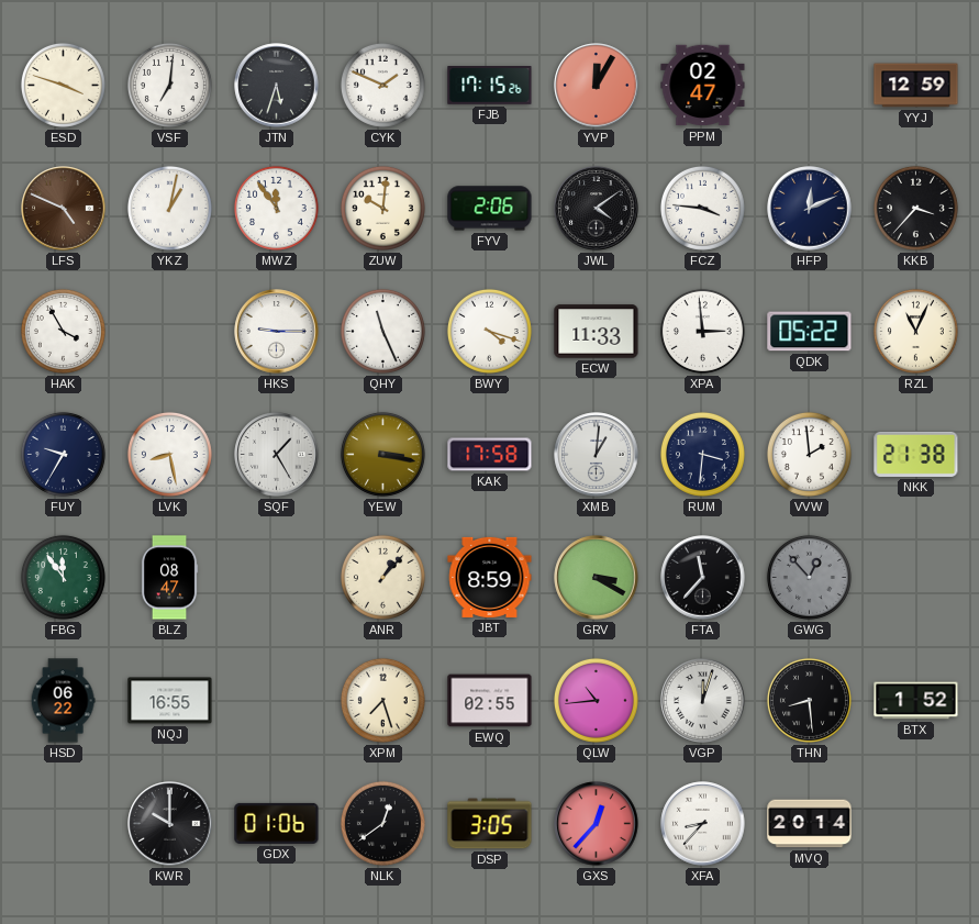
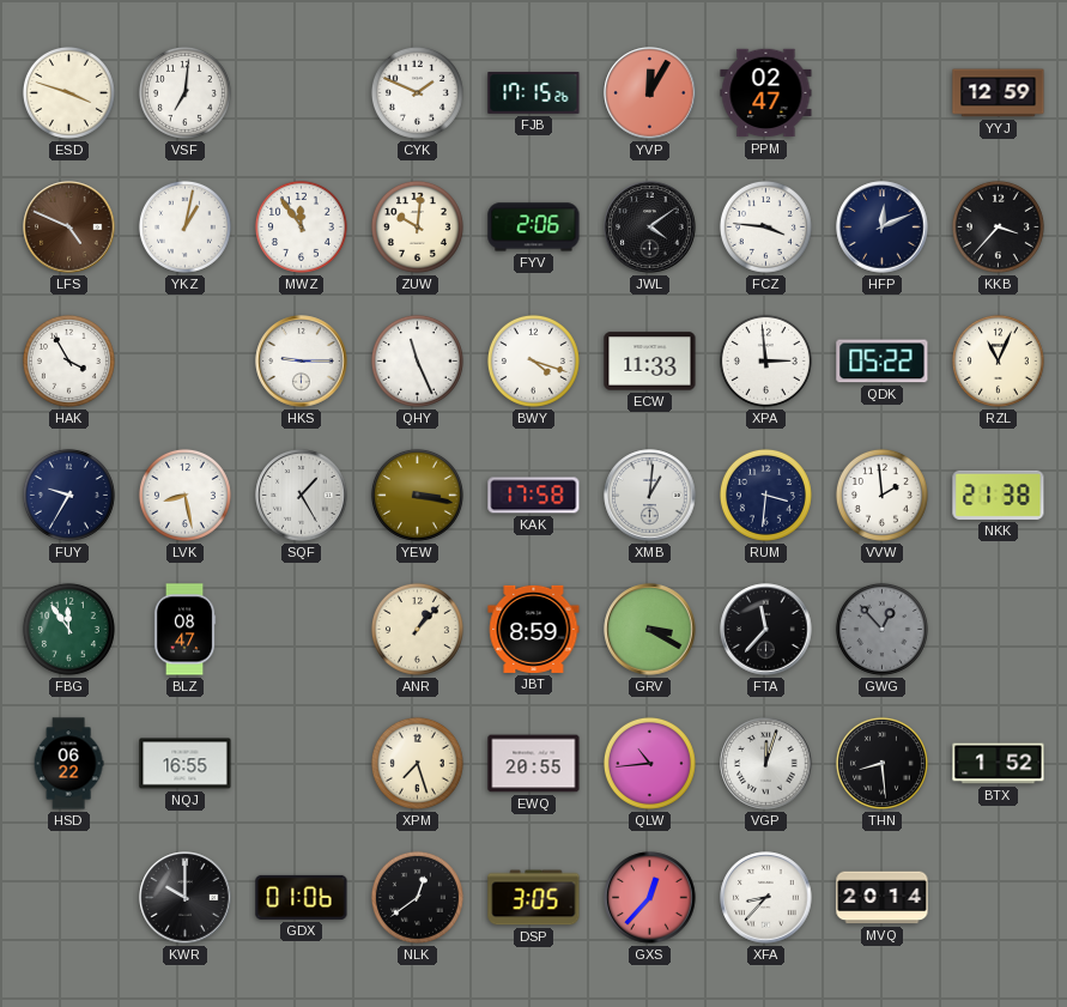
JTN: 5:33 -> none
EWQ: 02:55 -> 20:55
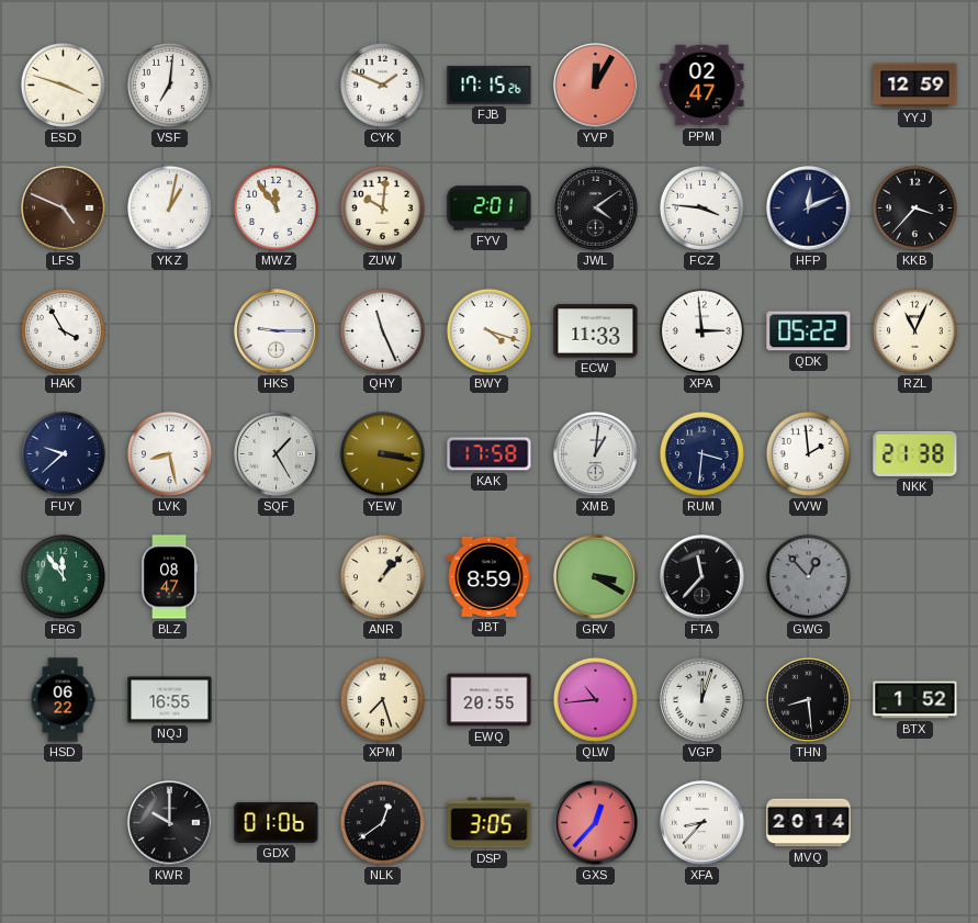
FYV: 2:06 -> 2:01
FUY: 9:35 -> 9:38
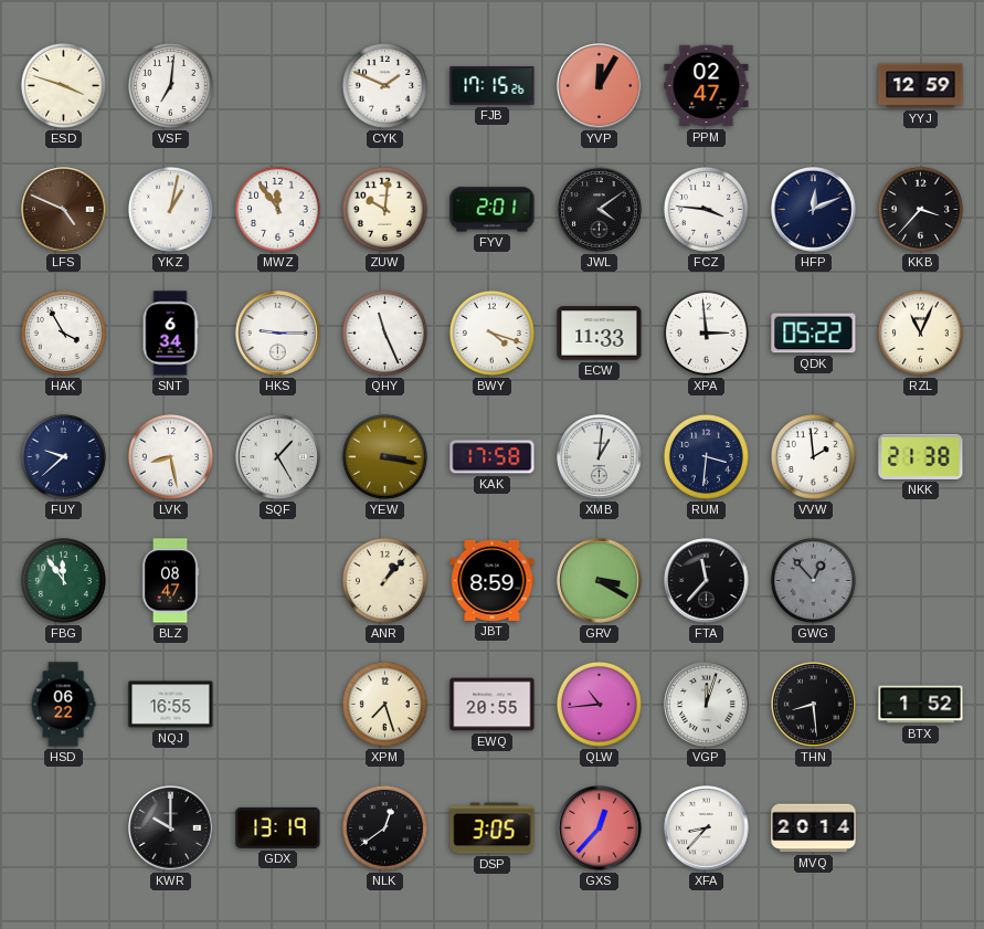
SNT: none -> 6:34
GDX: 01:06 -> 13:19
